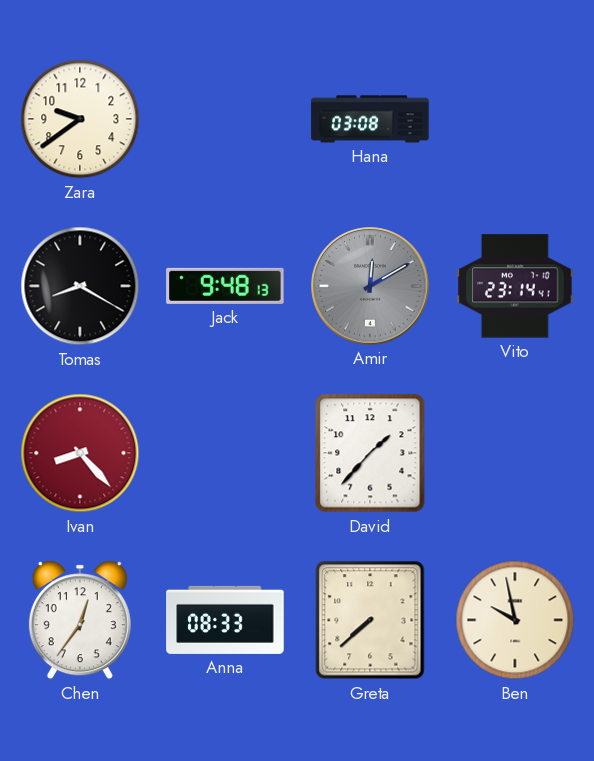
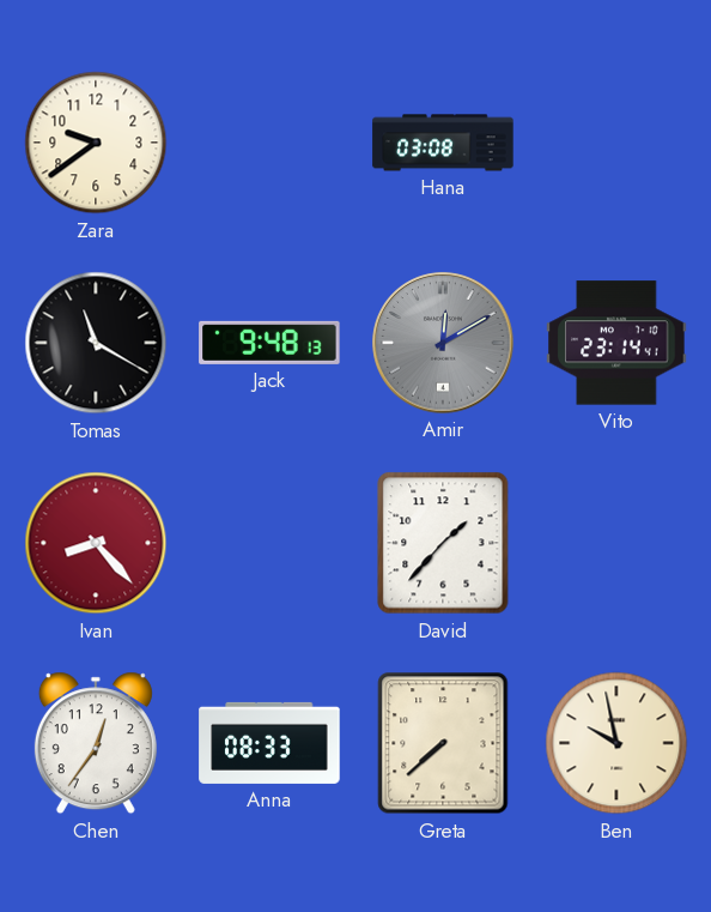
Tomas: 8:20 -> 11:20
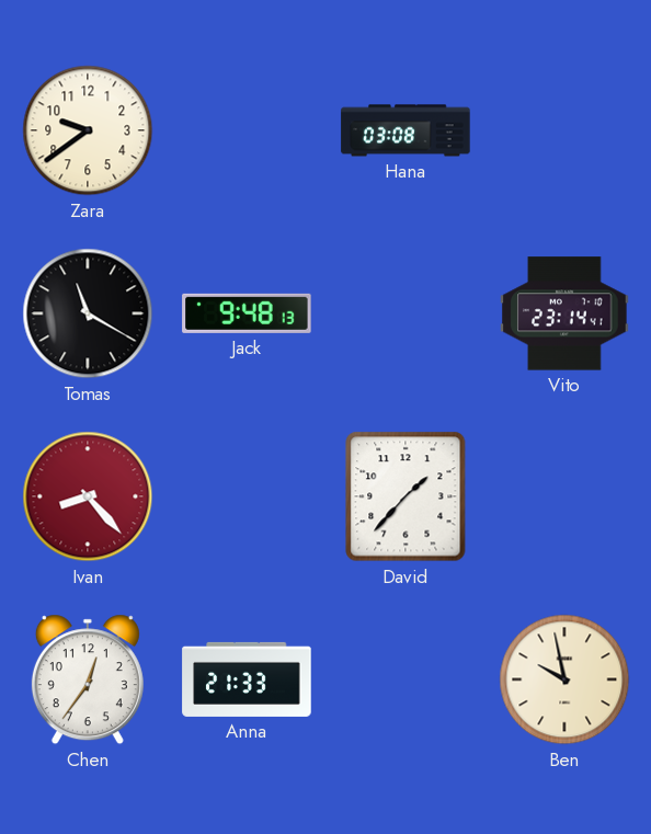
Amir: 12:10 -> none
Anna: 08:33 -> 21:33
Greta: 7:38 -> none
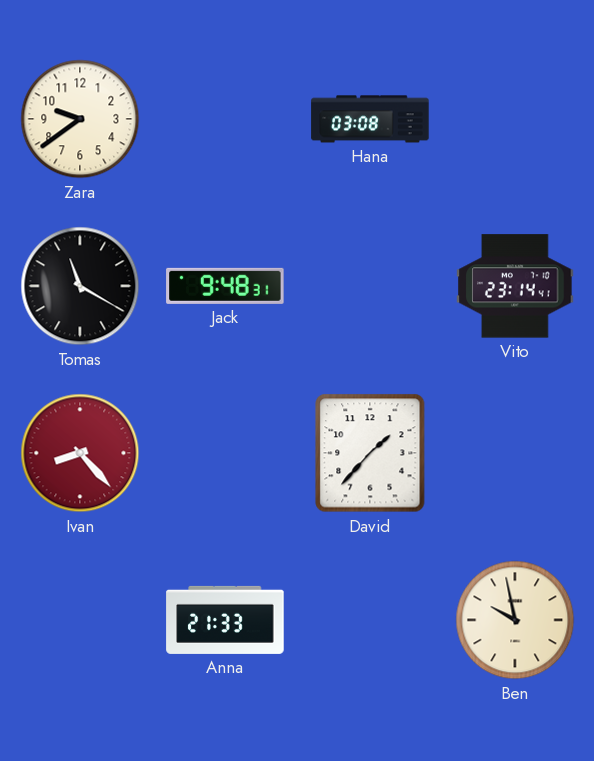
Jack: 9:48:13 -> 9:48:31
Chen: 12:36 -> none
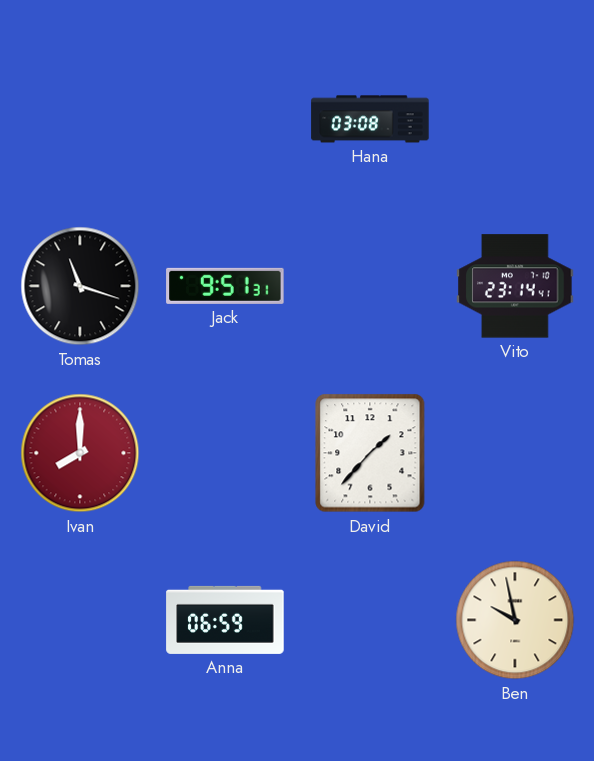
Zara: 9:39 -> none
Tomas: 11:20 -> 11:18
Jack: 9:48 -> 9:51
Ivan: 8:23 -> 8:00
Anna: 21:33 -> 06:59
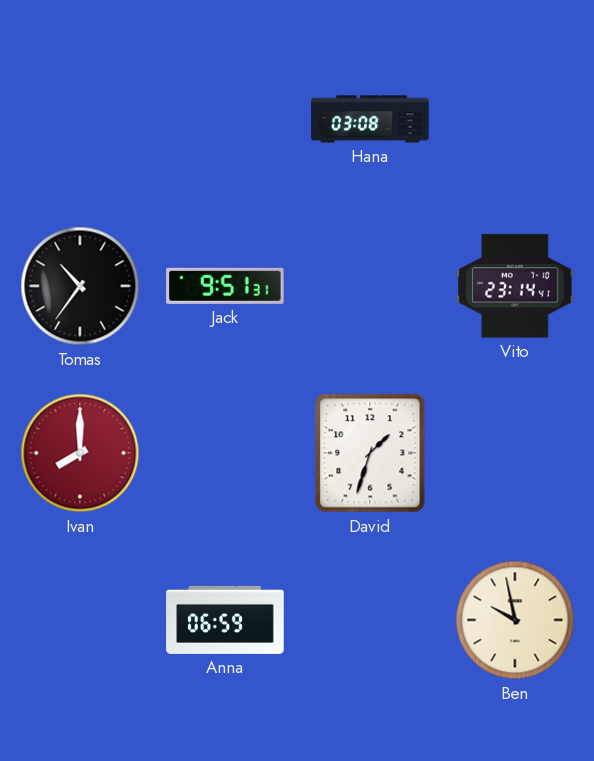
Tomas: 11:18 -> 10:36
David: 1:37 -> 1:33
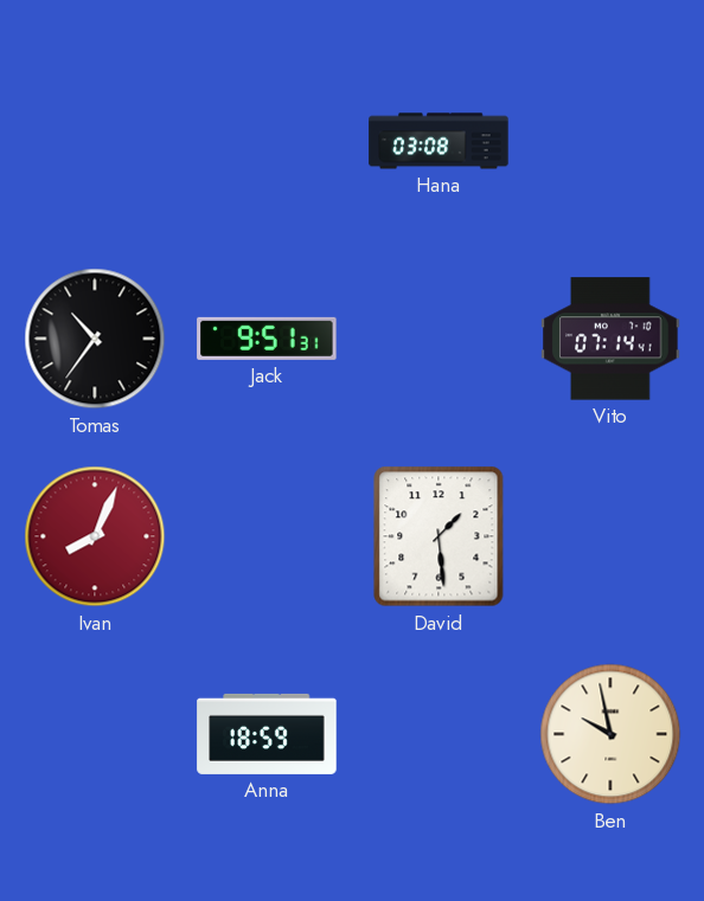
Vito: 23:14 -> 07:14
Ivan: 8:00 -> 8:04
David: 1:33 -> 1:29
Anna: 06:59 -> 18:59
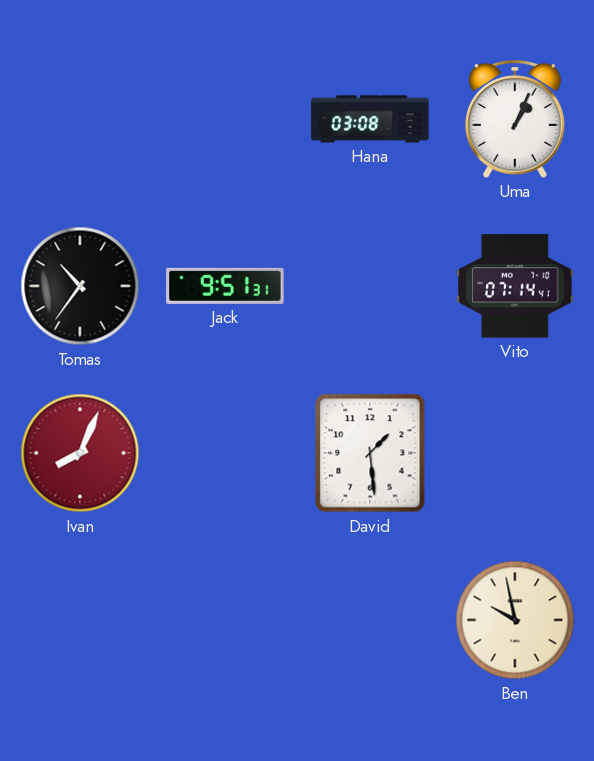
Uma: none -> 1:04
Anna: 18:59 -> none
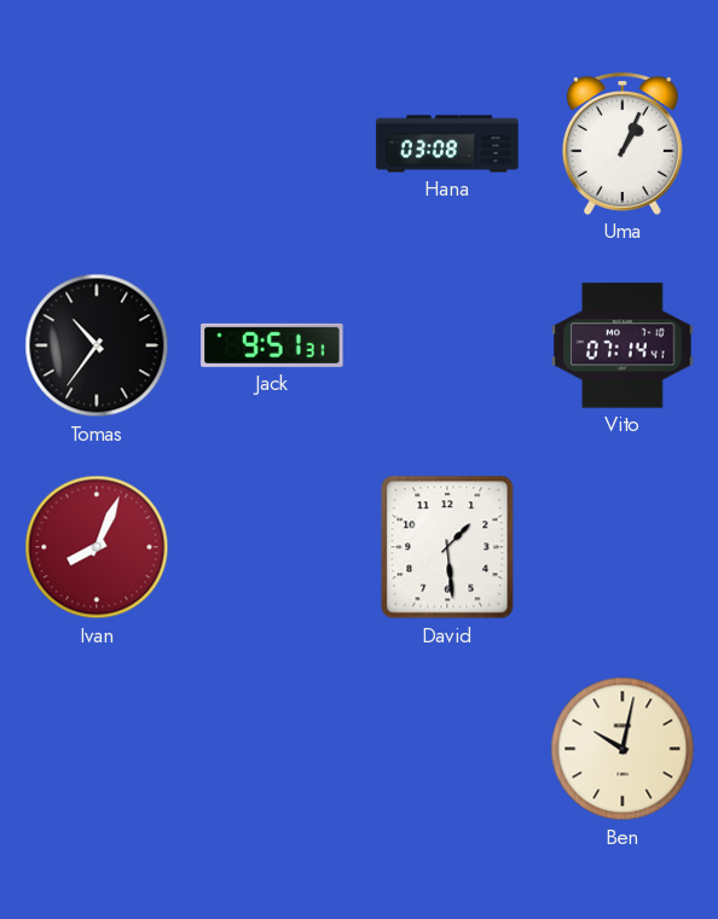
Ben: 9:58 -> 10:02
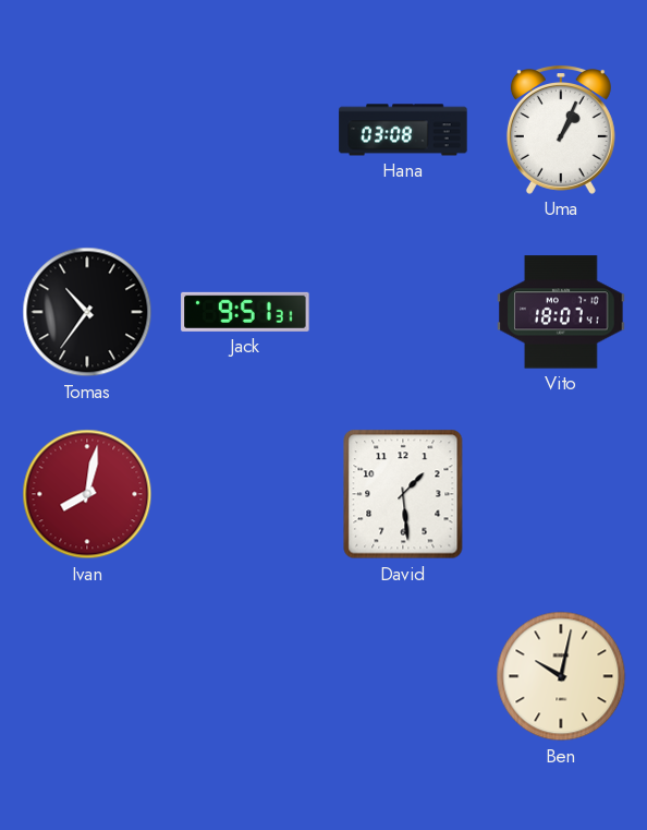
Vito: 07:14 -> 18:07
Ivan: 8:04 -> 8:02
